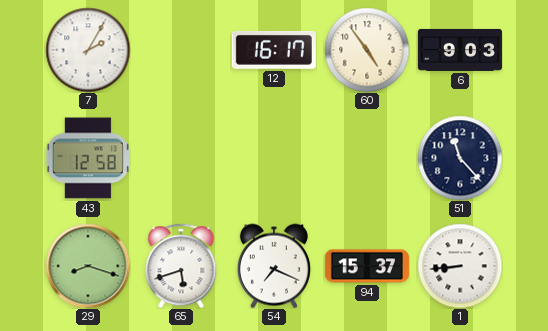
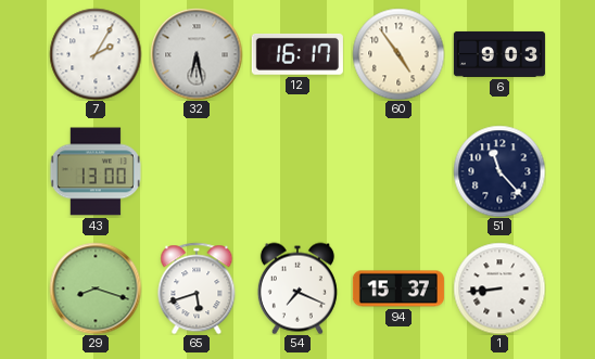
32: none -> 6:28
43: 12:58 -> 13:00
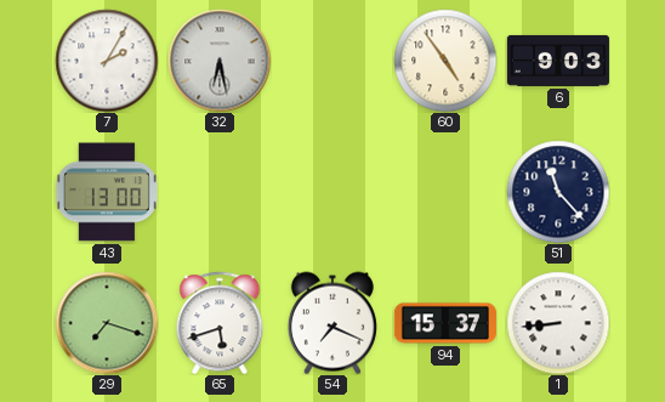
12: 16:17 -> none
29: 8:18 -> 7:18
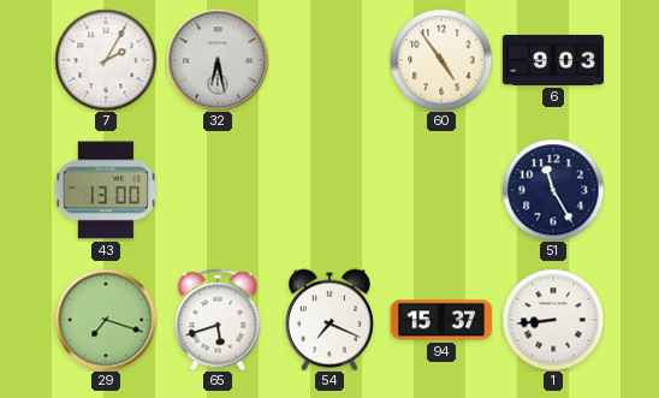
51: 11:23 -> 11:25
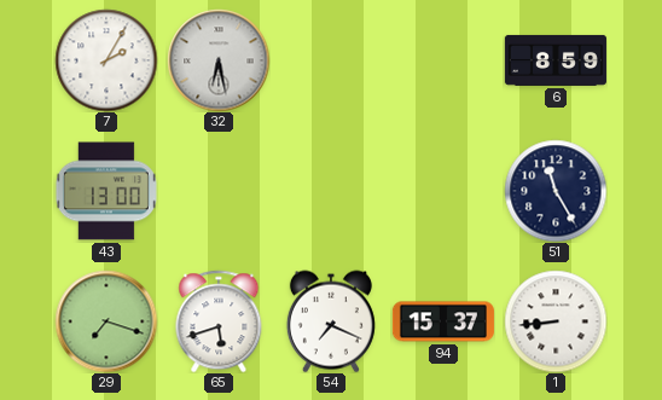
60: 4:54 -> none
6: 9:03 -> 8:59
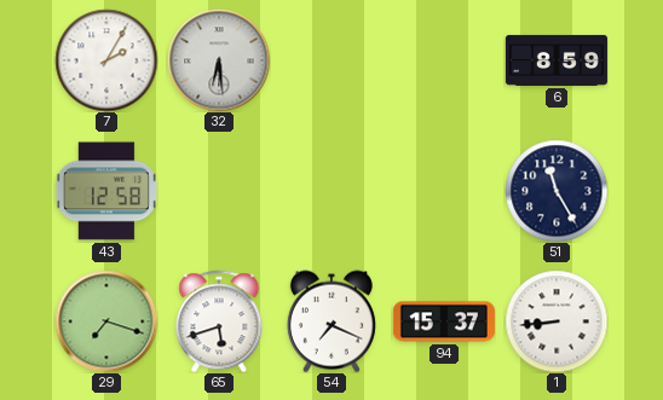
32: 6:28 -> 6:29
43: 13:00 -> 12:58
